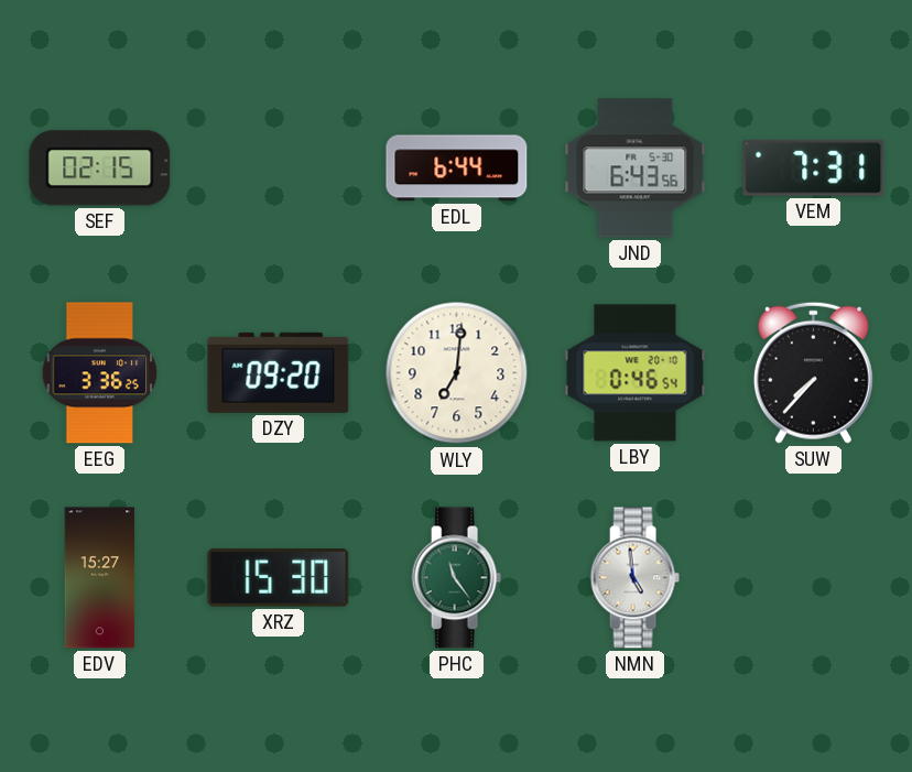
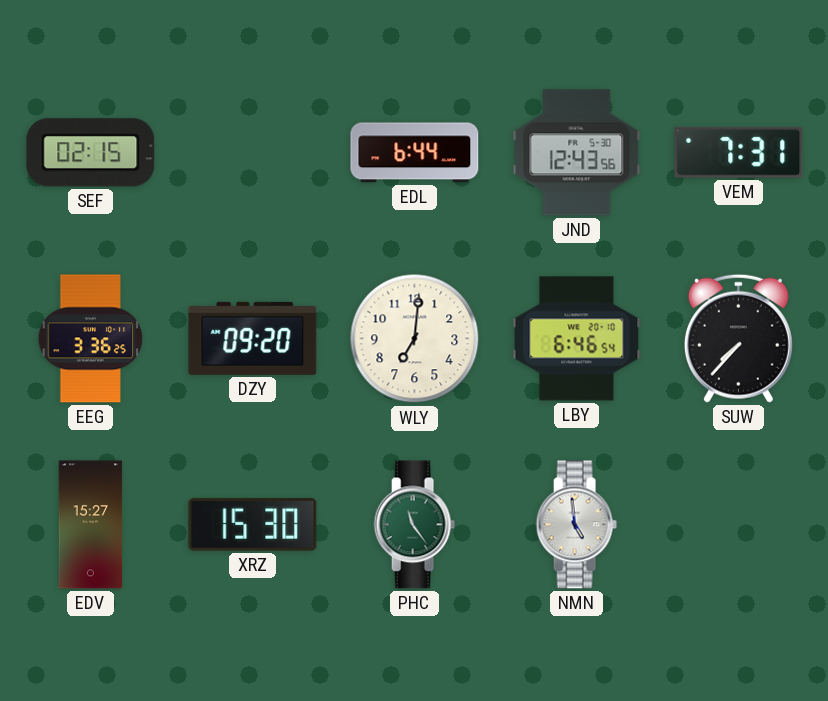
JND: 6:43 -> 12:43
LBY: 0:46 -> 6:46
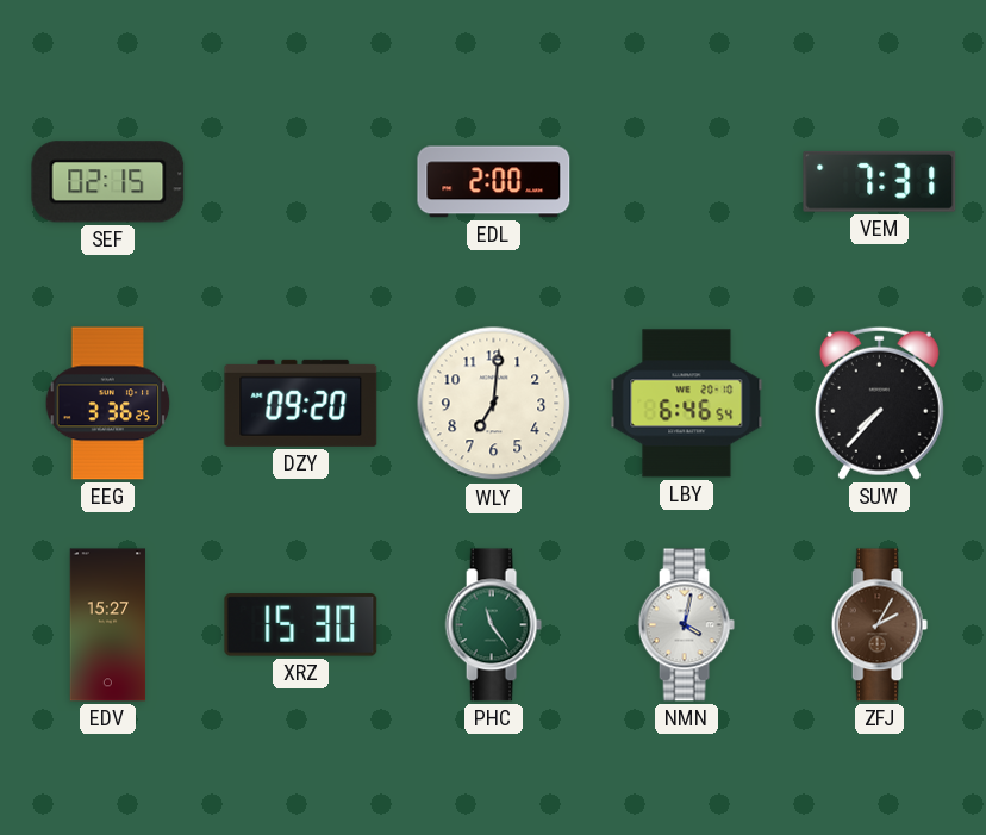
EDL: 6:44 -> 2:00
JND: 12:43 -> none
NMN: 4:59 -> 4:02
ZFJ: none -> 2:05
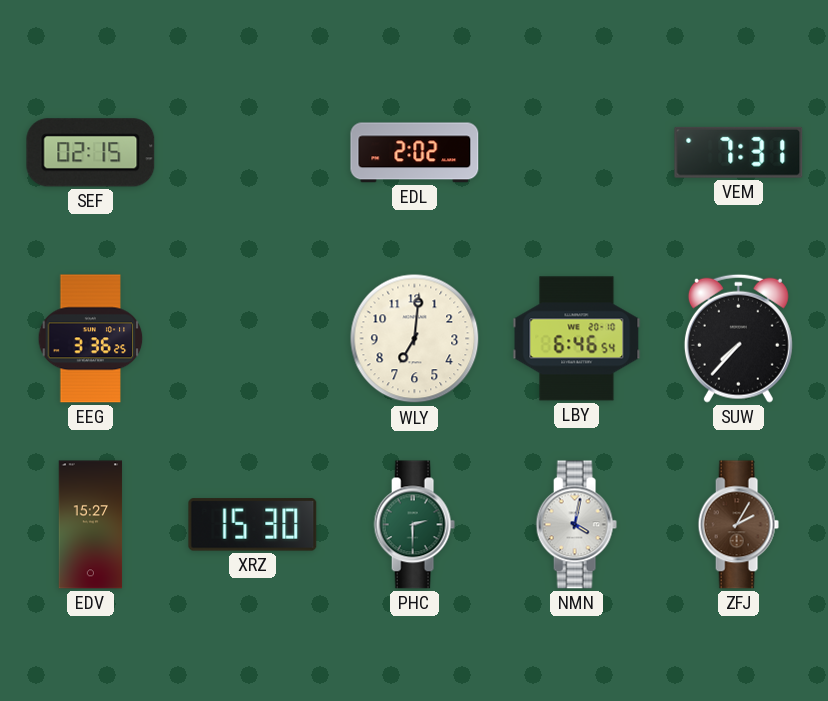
EDL: 2:00 -> 2:02
DZY: 09:20 -> none
PHC: 11:24 -> 2:30
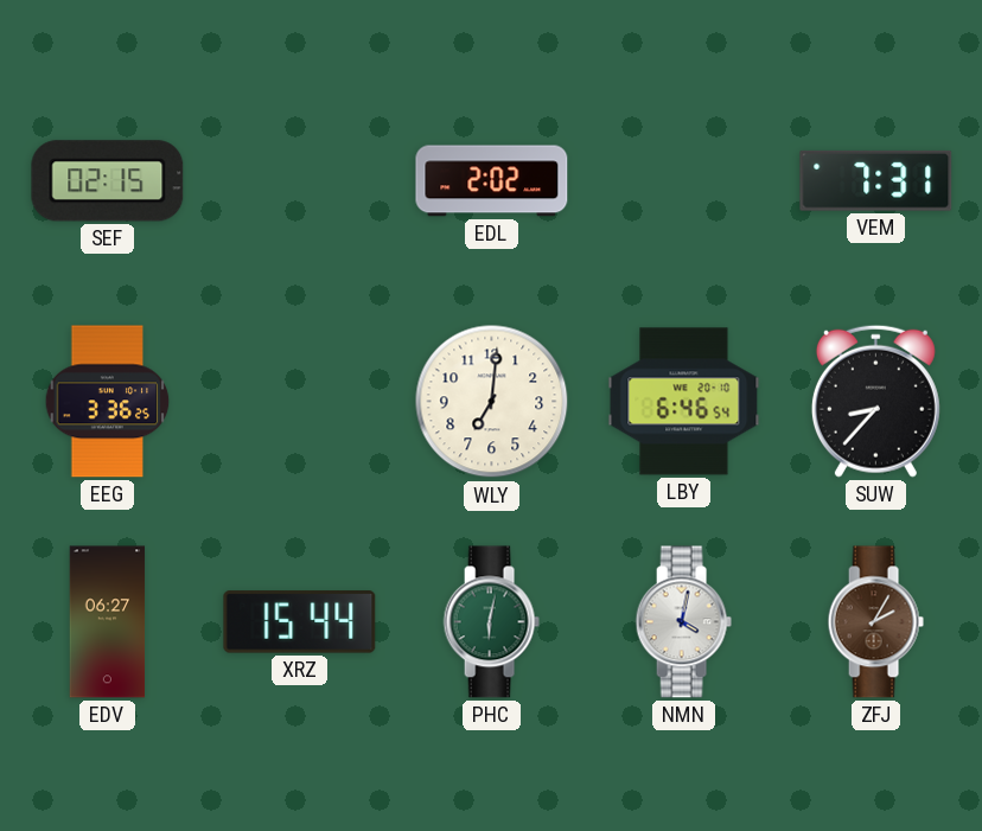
SUW: 7:37 -> 8:37
EDV: 15:27 -> 06:27
XRZ: 15:30 -> 15:44
PHC: 2:30 -> 6:02
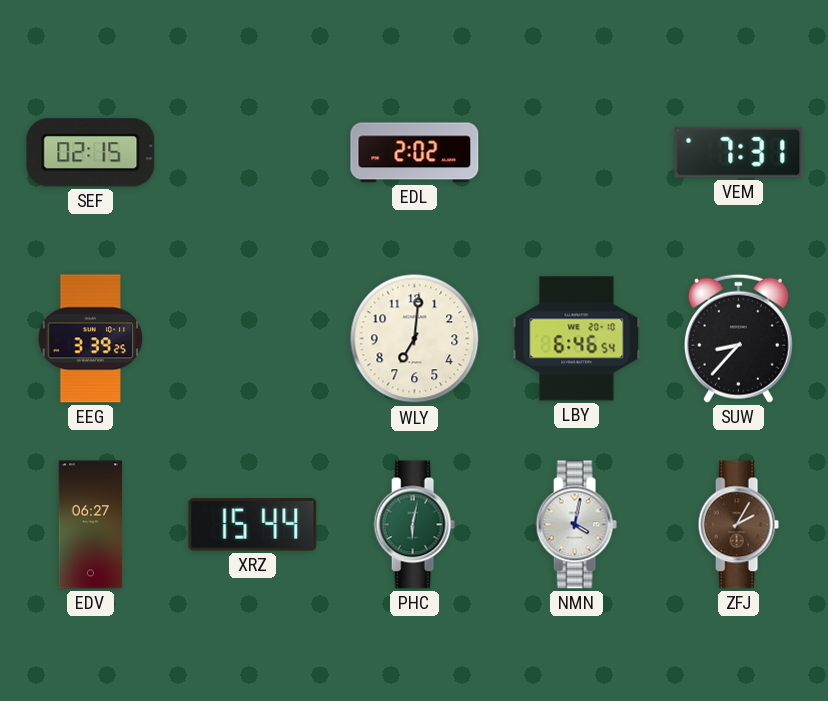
EEG: 3:36 -> 3:39
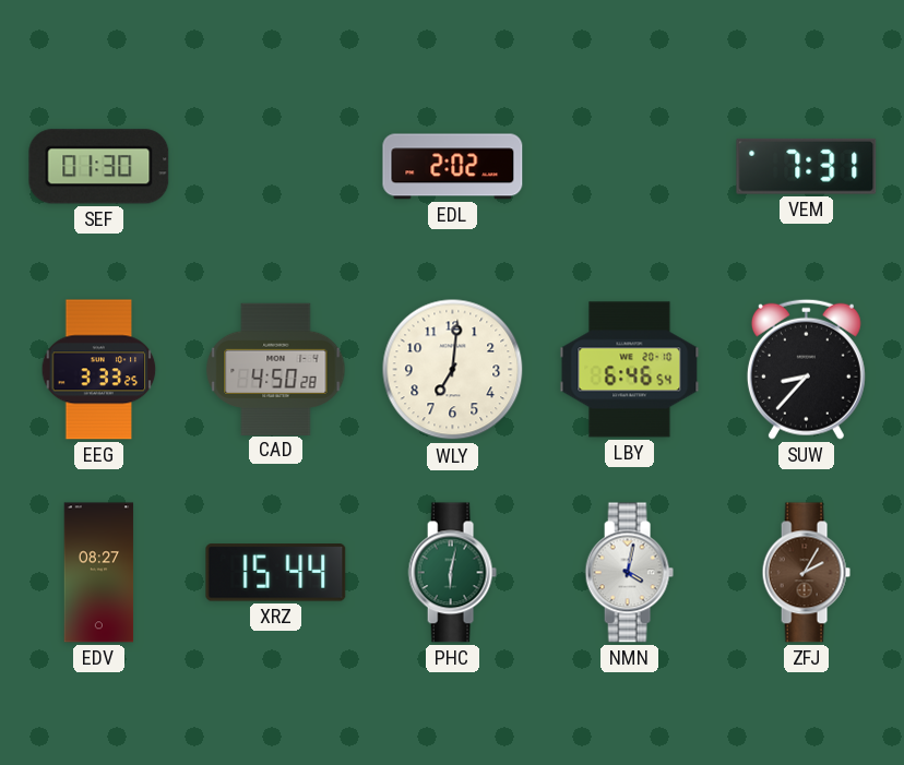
SEF: 02:15 -> 01:30
EEG: 3:39 -> 3:33
CAD: none -> 4:50
EDV: 06:27 -> 08:27
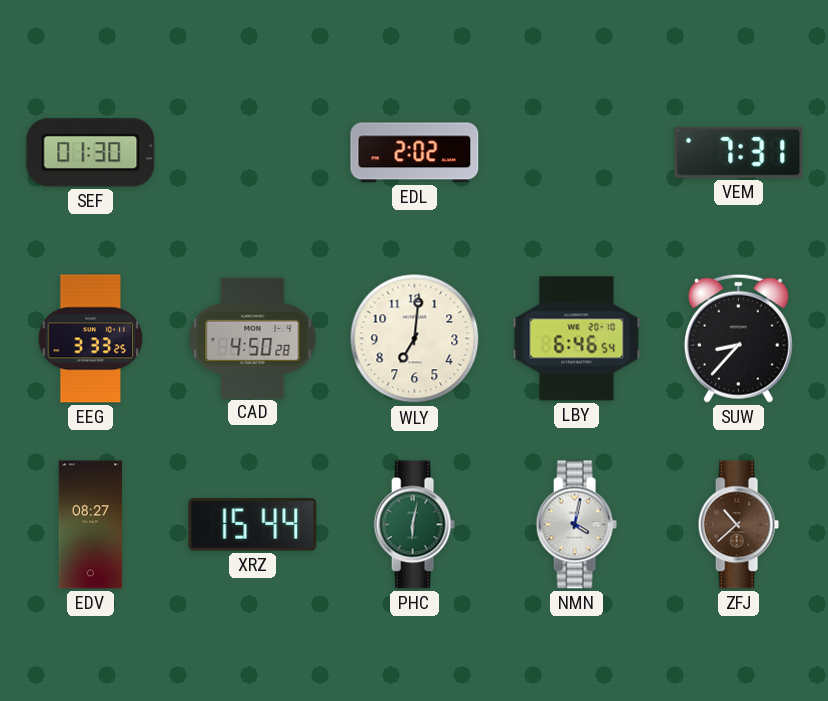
ZFJ: 2:05 -> 10:38
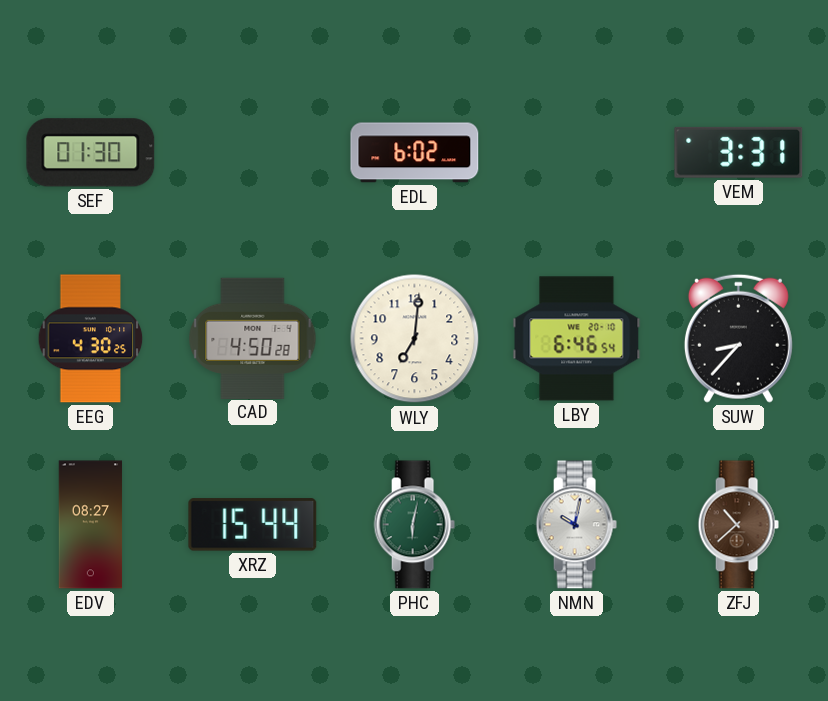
EDL: 2:02 -> 6:02
VEM: 7:31 -> 3:31
EEG: 3:33 -> 4:30
NMN: 4:02 -> 10:02
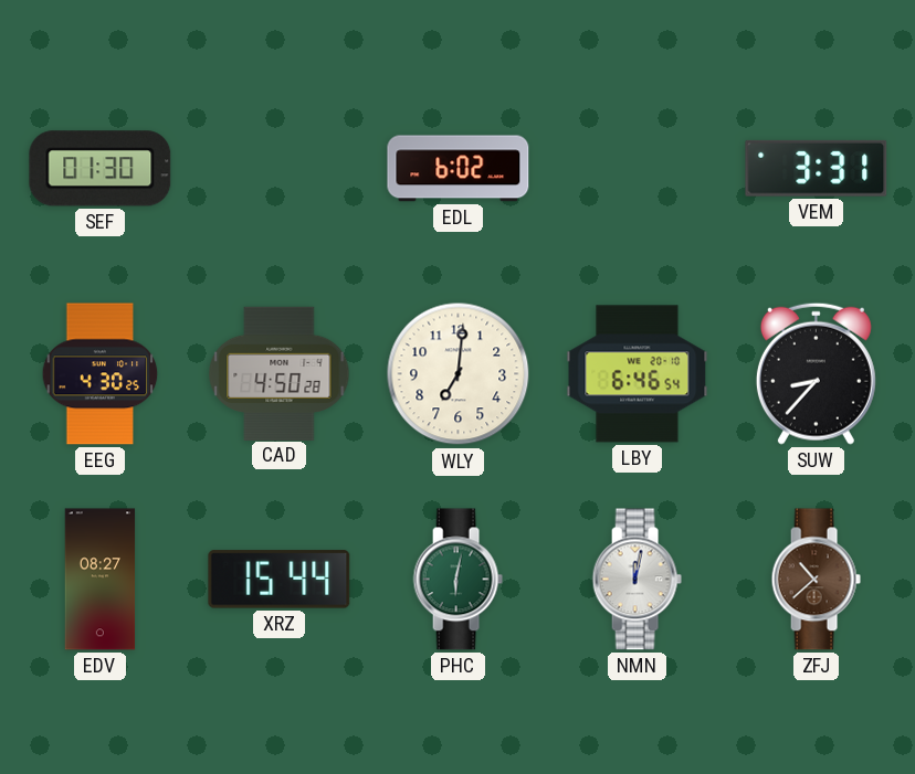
NMN: 10:02 -> 12:02
